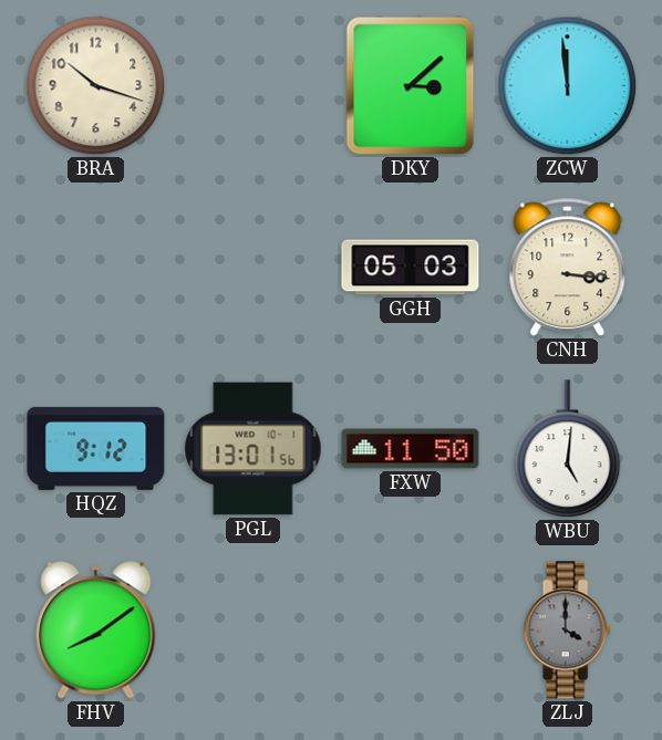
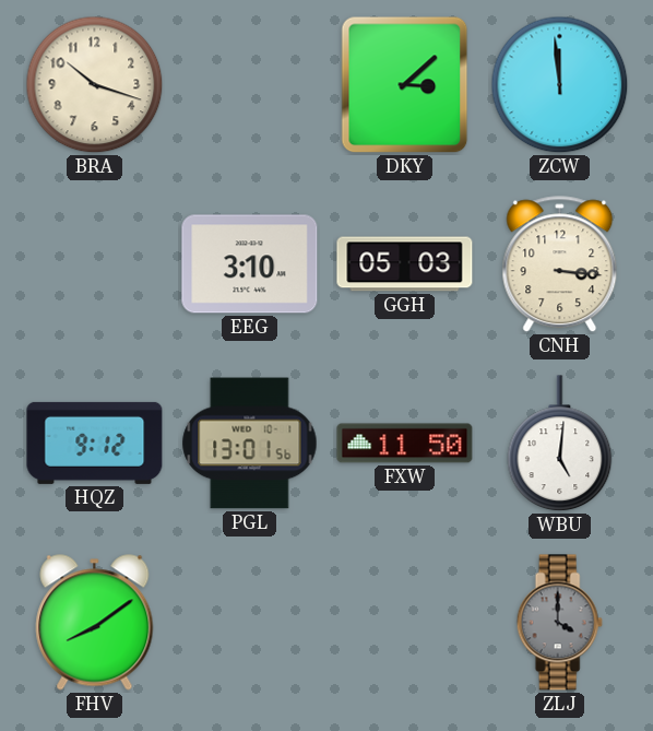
EEG: none -> 3:10
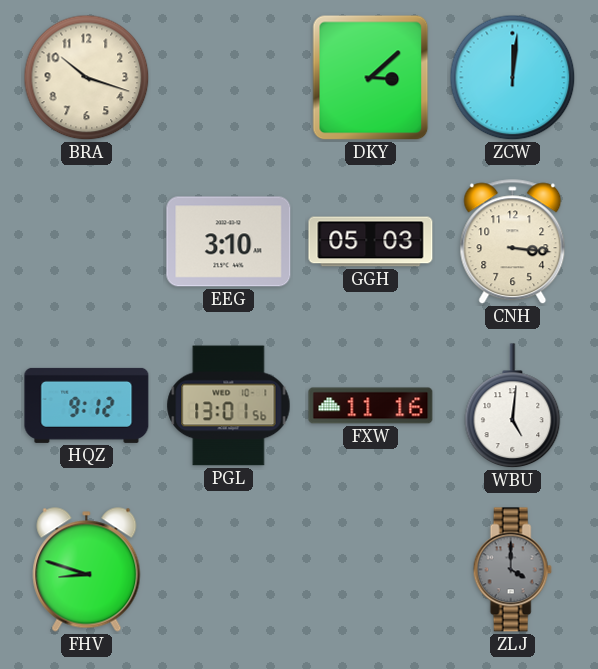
ZCW: 11:59 -> 12:01
FXW: 11:50 -> 11:16
FHV: 8:09 -> 8:48
